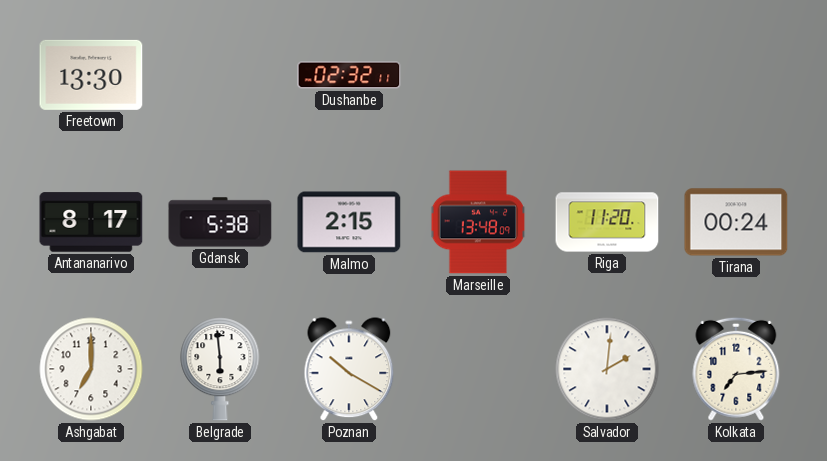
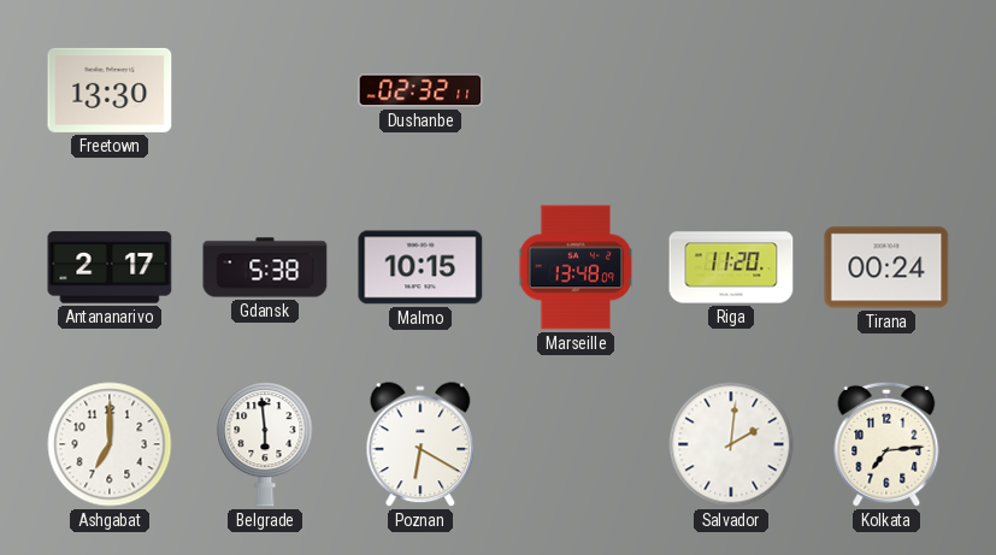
Antananarivo: 8:17 -> 2:17
Malmo: 2:15 -> 10:15
Poznan: 10:20 -> 6:20
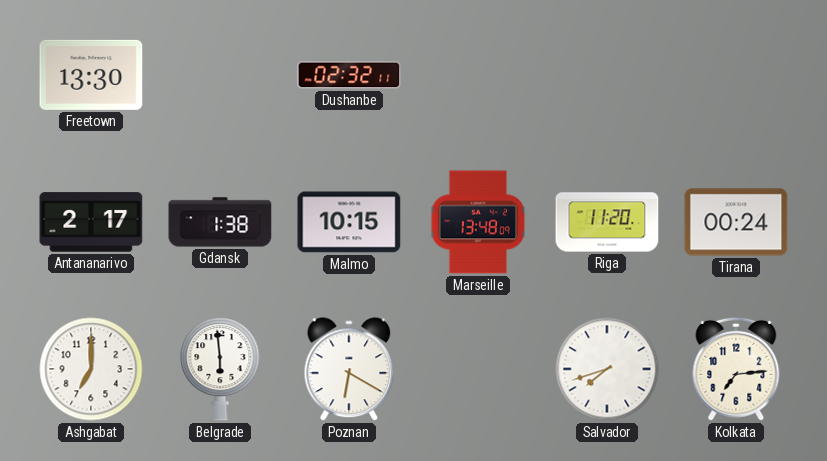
Gdansk: 5:38 -> 1:38
Salvador: 2:01 -> 7:42
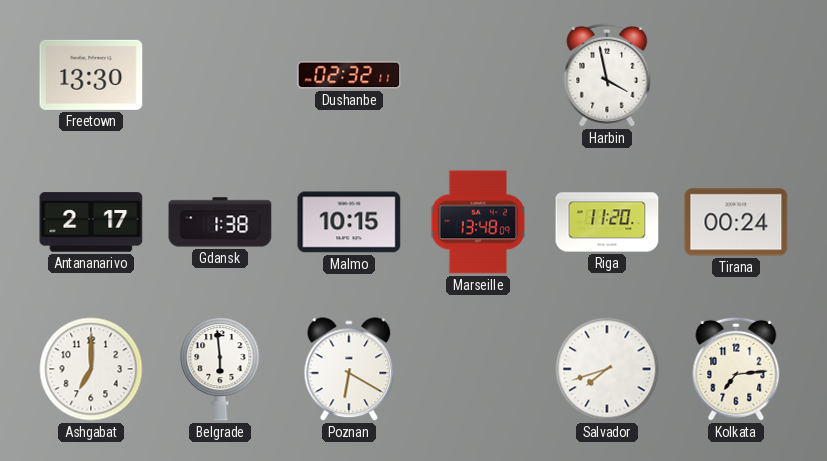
Harbin: none -> 3:58
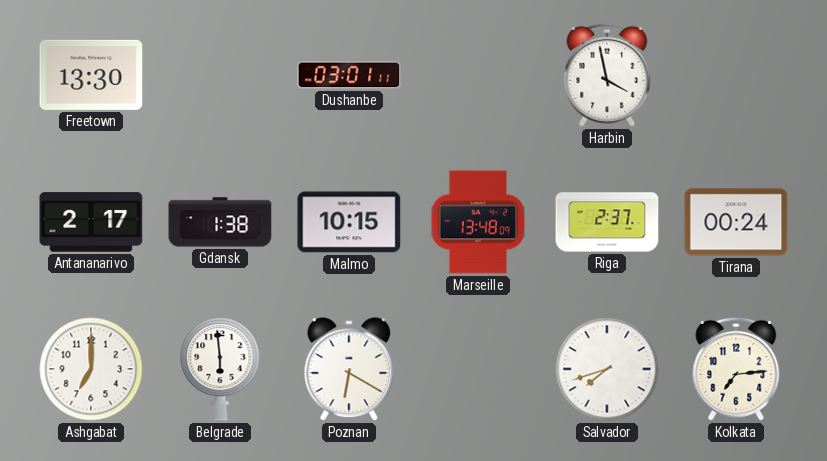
Dushanbe: 02:32 -> 03:01
Riga: 11:20 -> 2:37
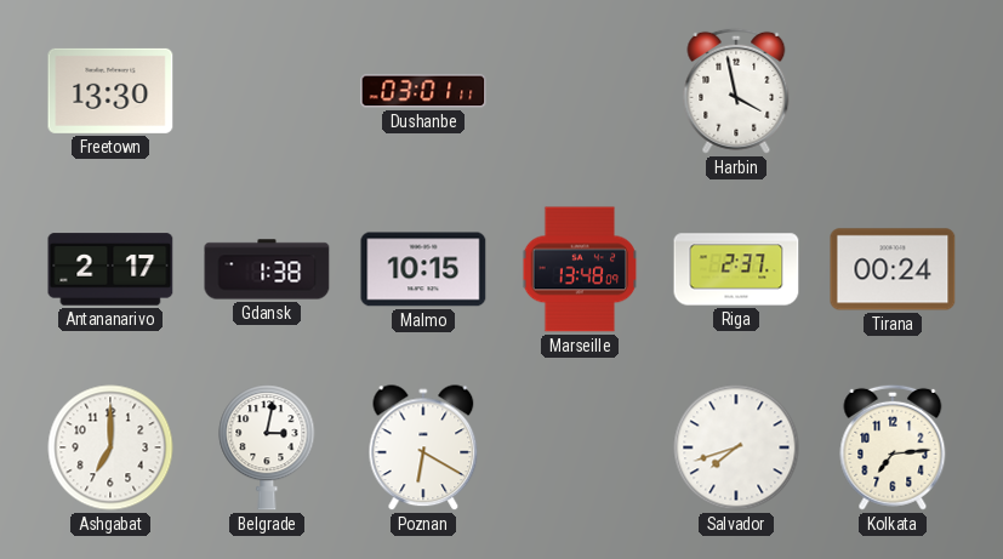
Belgrade: 5:59 -> 3:02
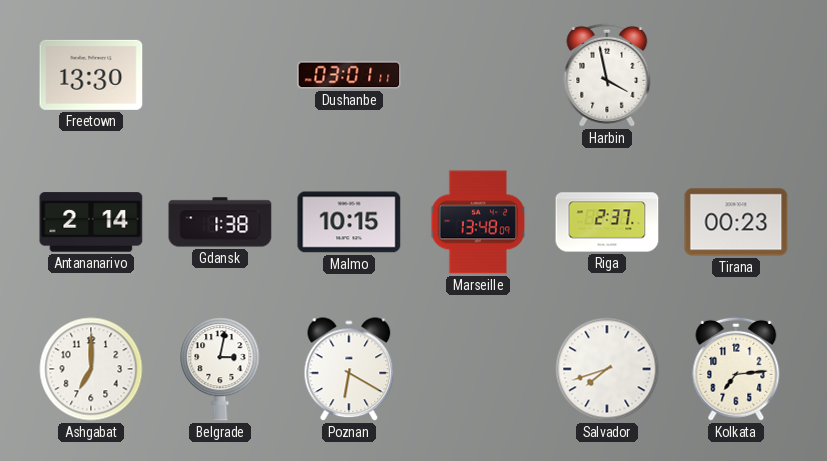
Antananarivo: 2:17 -> 2:14
Tirana: 00:24 -> 00:23
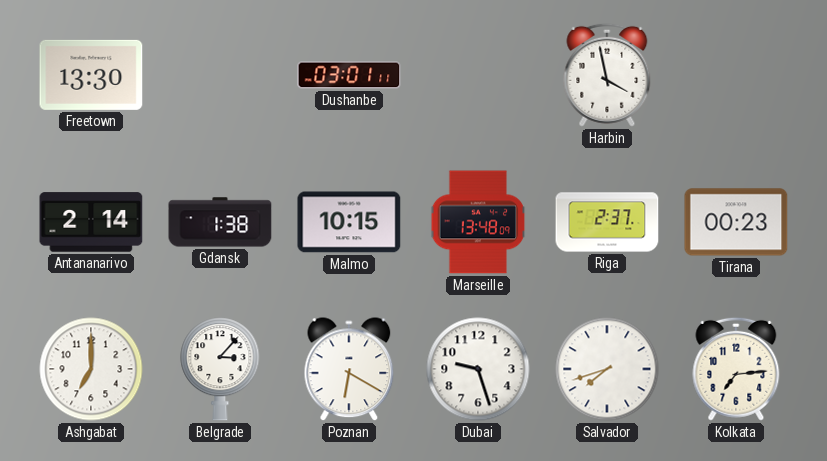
Belgrade: 3:02 -> 3:07
Dubai: none -> 9:27
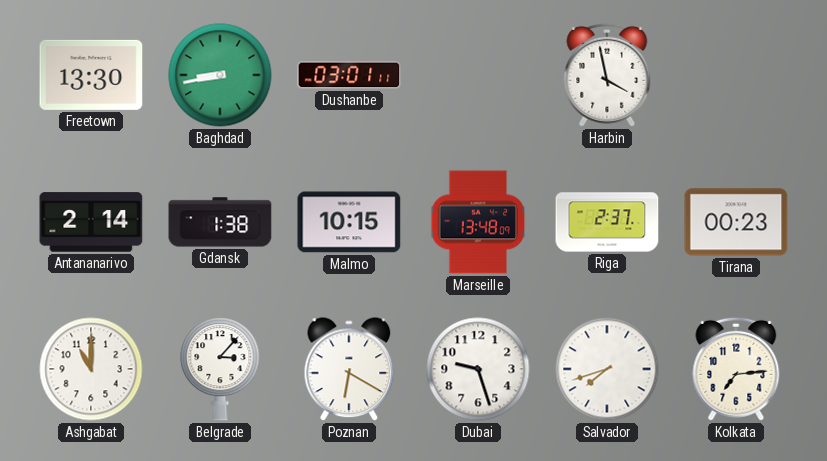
Baghdad: none -> 8:43
Ashgabat: 7:00 -> 11:00
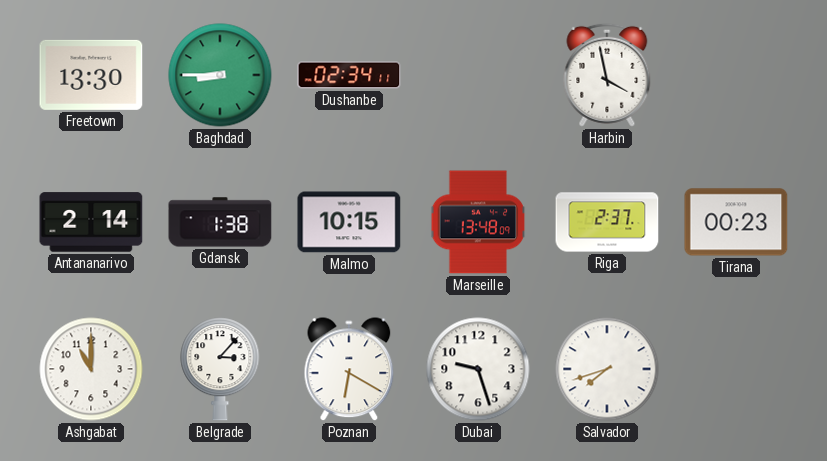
Baghdad: 8:43 -> 8:45
Dushanbe: 03:01 -> 02:34
Kolkata: 7:14 -> none
